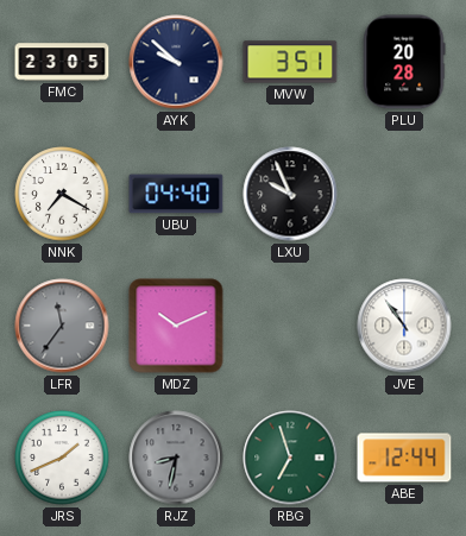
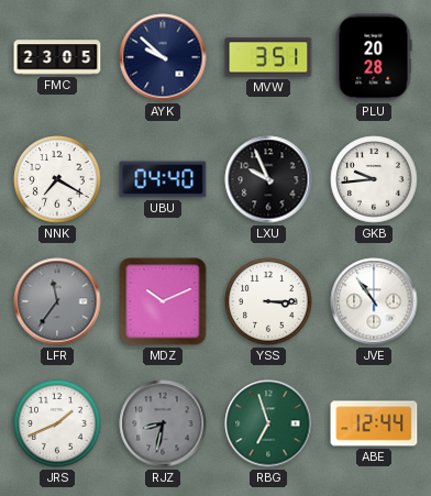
GKB: none -> 9:44
YSS: none -> 3:15
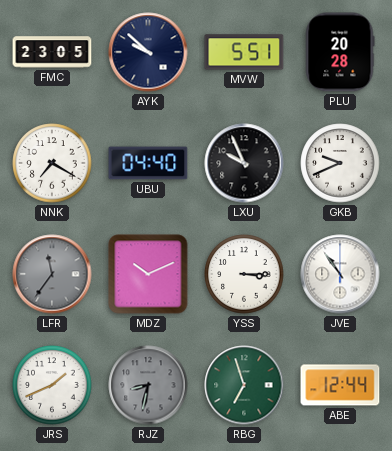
MVW: 3:51 -> 5:51
GKB: 9:44 -> 9:41
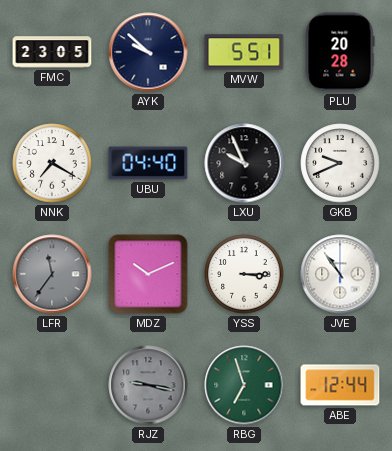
JRS: 1:41 -> none
RJZ: 8:32 -> 9:17
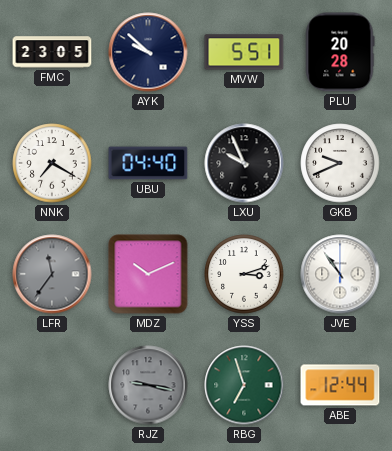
YSS: 3:15 -> 3:12
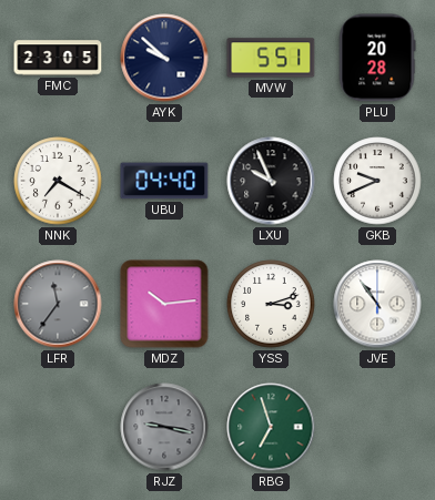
MDZ: 10:11 -> 10:14
ABE: 12:44 -> none
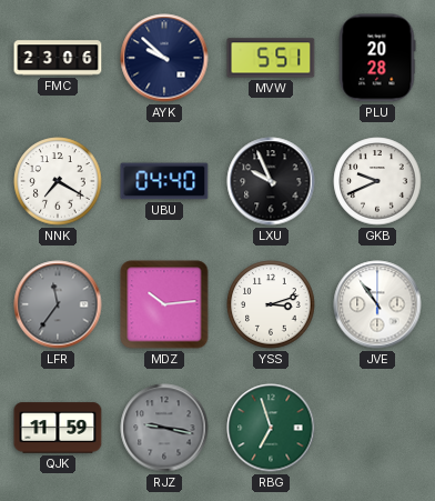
FMC: 23:05 -> 23:06
QJK: none -> 11:59
